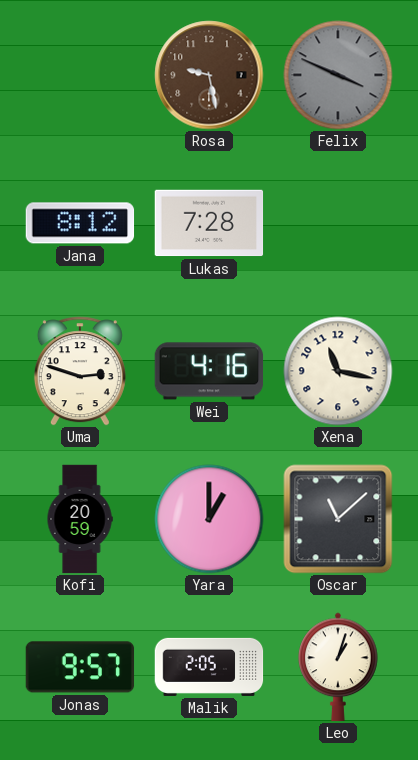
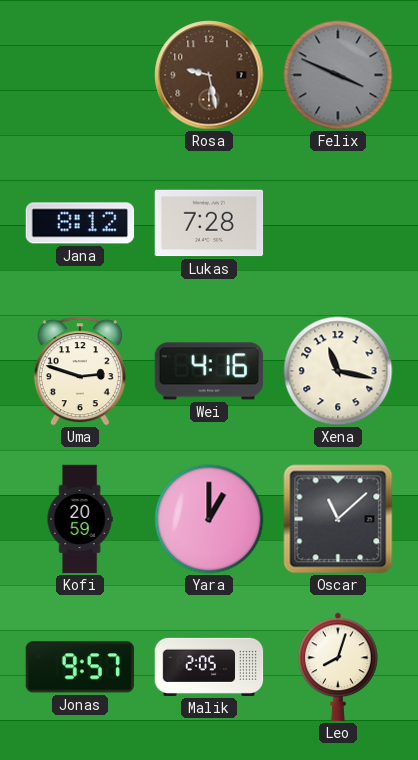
Leo: 1:03 -> 8:03
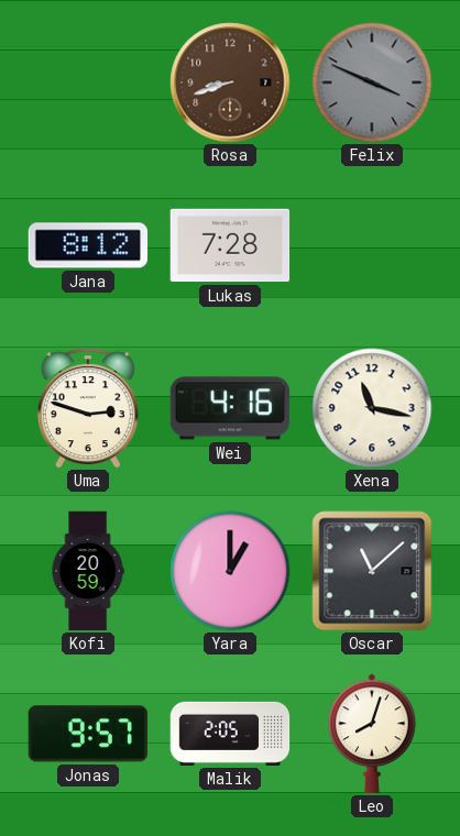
Rosa: 9:28 -> 8:42
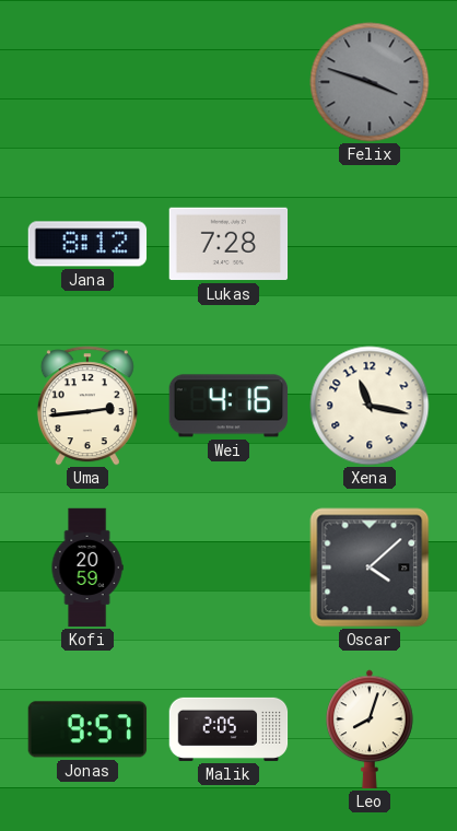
Rosa: 8:42 -> none
Felix: 3:49 -> 3:48
Uma: 2:48 -> 2:44
Yara: 1:00 -> none
Oscar: 11:08 -> 4:08
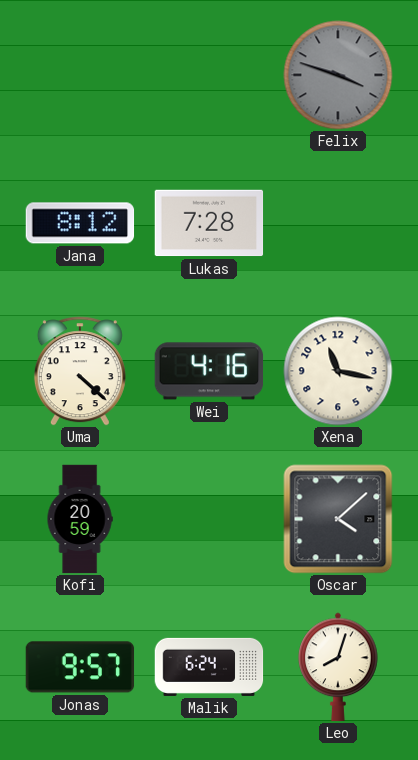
Uma: 2:44 -> 4:22
Malik: 2:05 -> 6:24
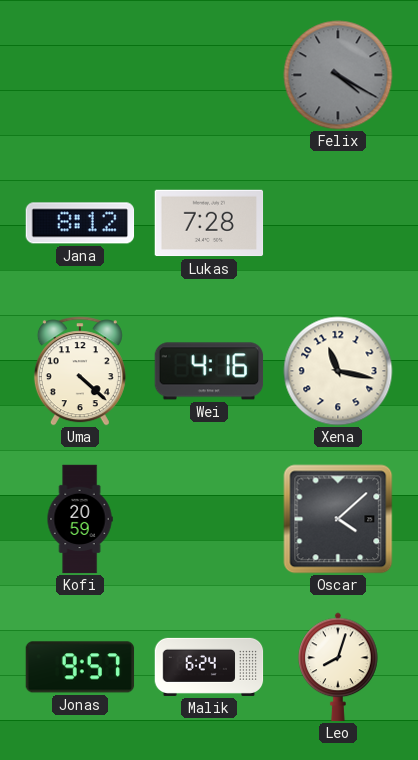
Felix: 3:48 -> 4:20
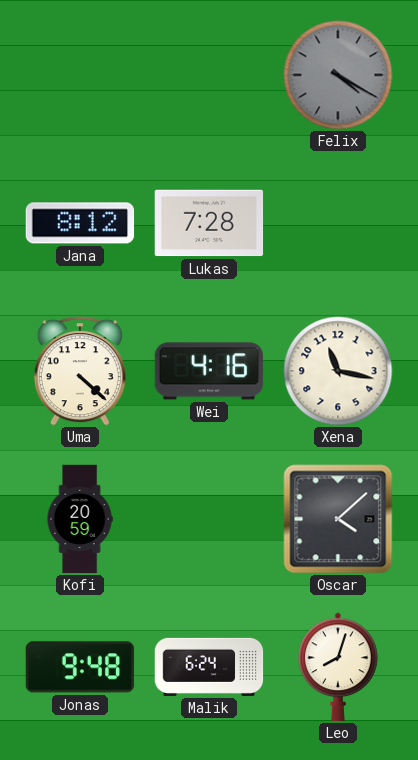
Jonas: 9:57 -> 9:48
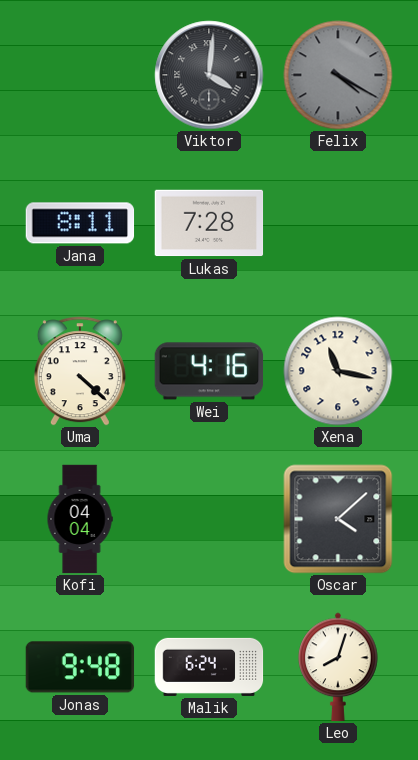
Viktor: none -> 4:01
Jana: 8:12 -> 8:11
Kofi: 20:59 -> 04:04
